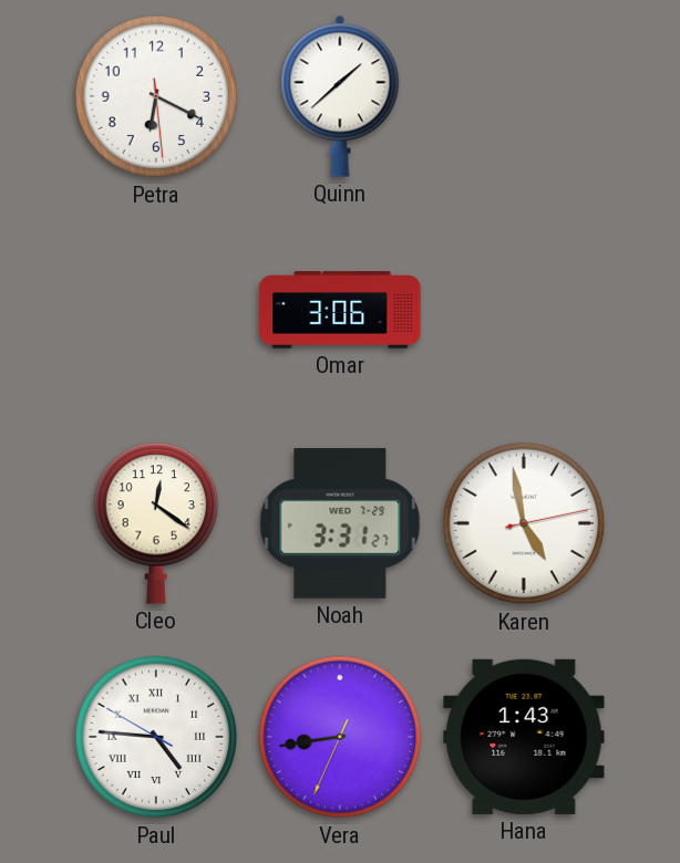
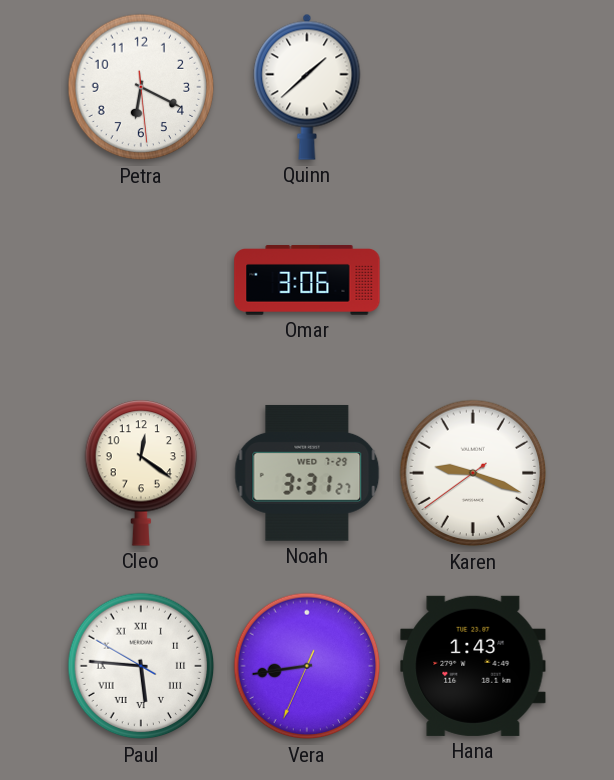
Karen: 4:58 -> 9:18
Paul: 4:45 -> 5:45
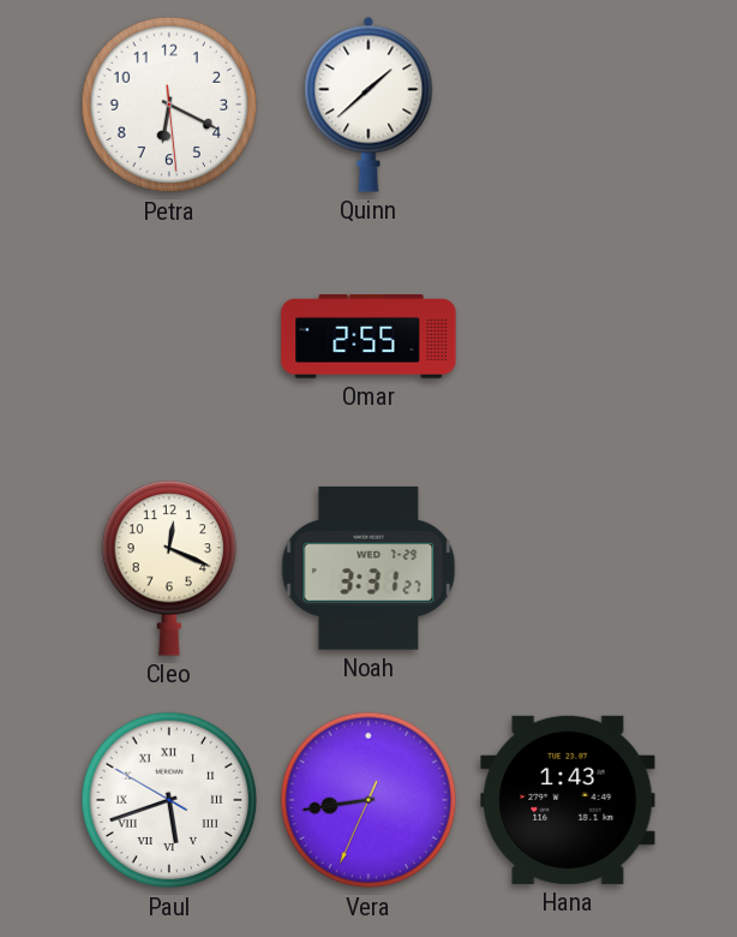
Omar: 3:06 -> 2:55
Cleo: 12:21 -> 12:19
Karen: 9:18 -> none
Paul: 5:45 -> 5:41
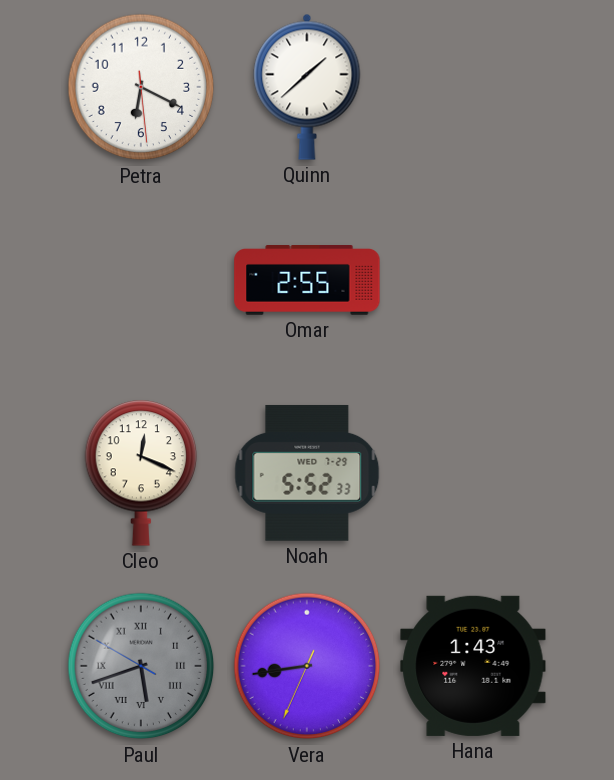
Noah: 3:31 -> 5:52
Paul dial: white -> grey
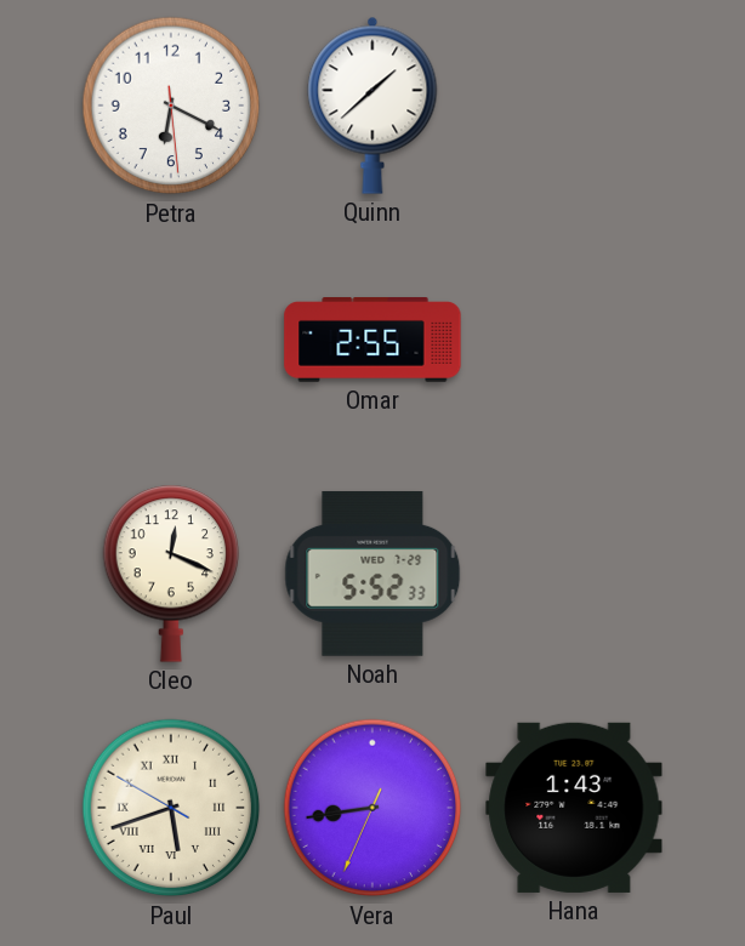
Paul dial: grey -> cream
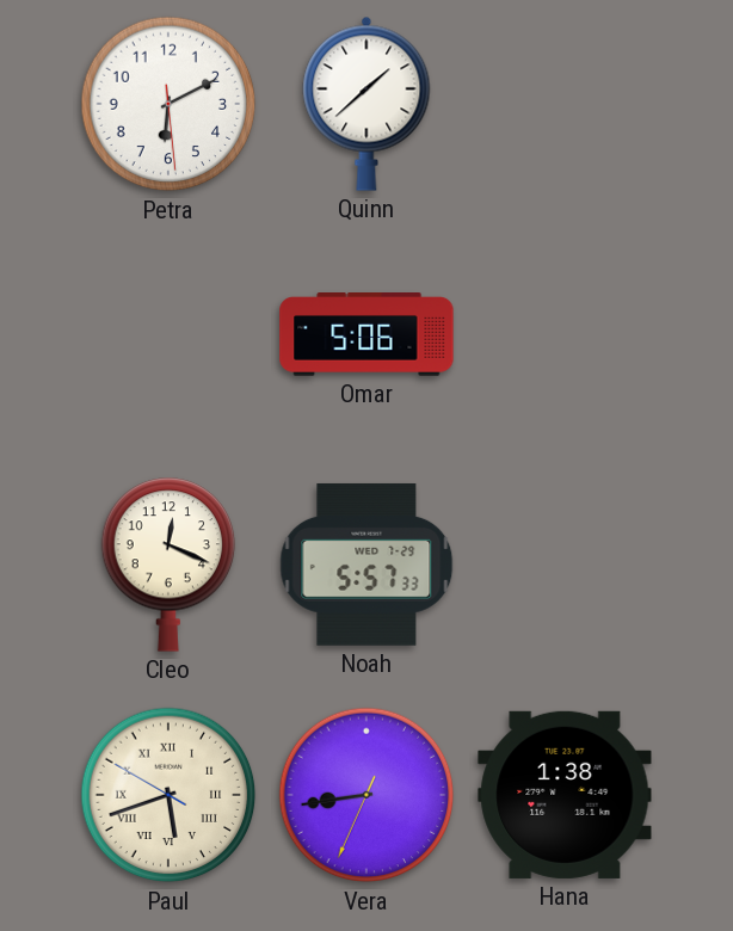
Petra: 6:19 -> 6:10
Omar: 2:55 -> 5:06
Noah: 5:52 -> 5:57
Hana: 1:43 -> 1:38
